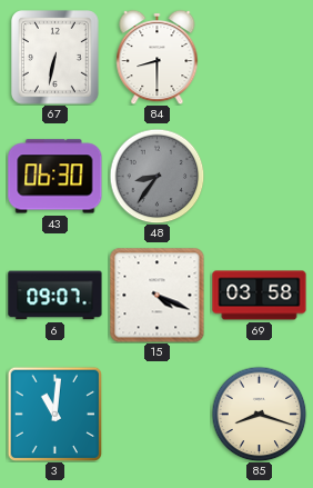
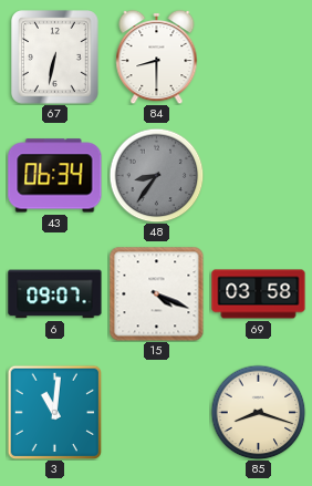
43: 06:30 -> 06:34
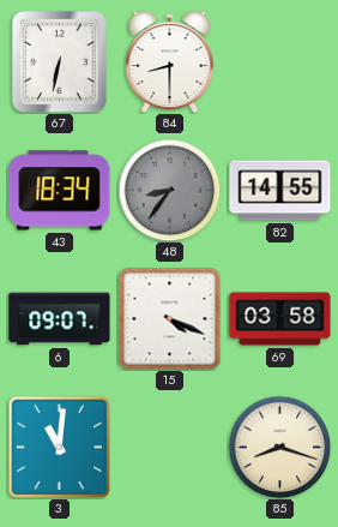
43: 06:34 -> 18:34
82: none -> 14:55
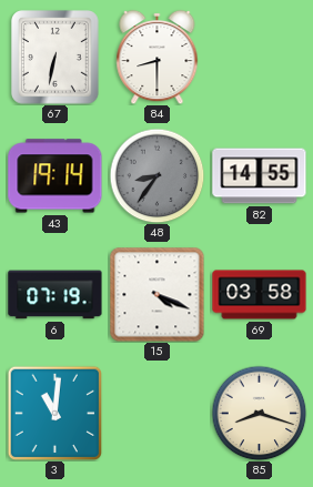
43: 18:34 -> 19:14
6: 09:07 -> 07:19
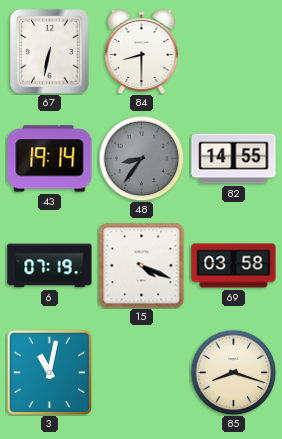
3: 11:01 -> 11:02
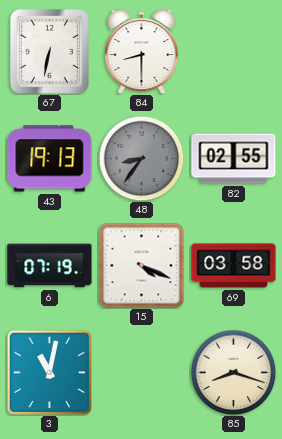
43: 19:14 -> 19:13
82: 14:55 -> 02:55
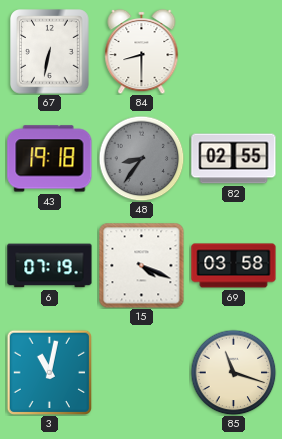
43: 19:13 -> 19:18
85: 8:18 -> 11:18
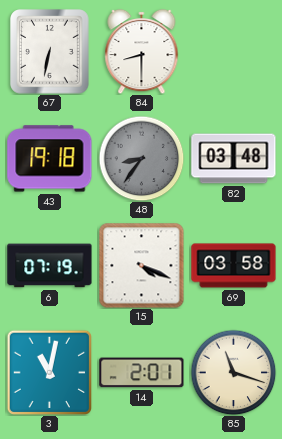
82: 02:55 -> 03:48
14: none -> 2:01
